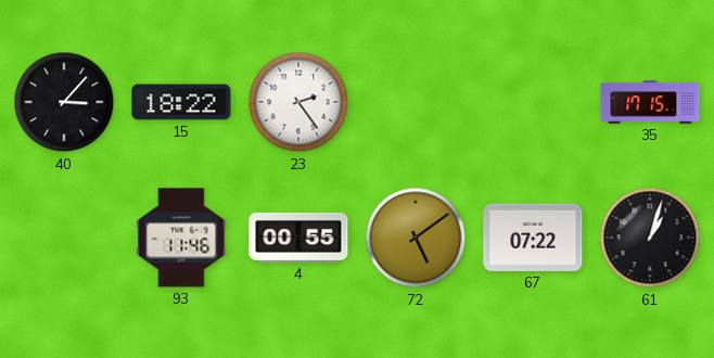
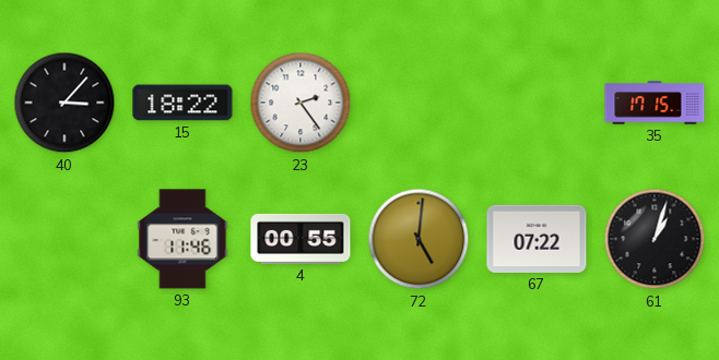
72: 5:09 -> 5:01
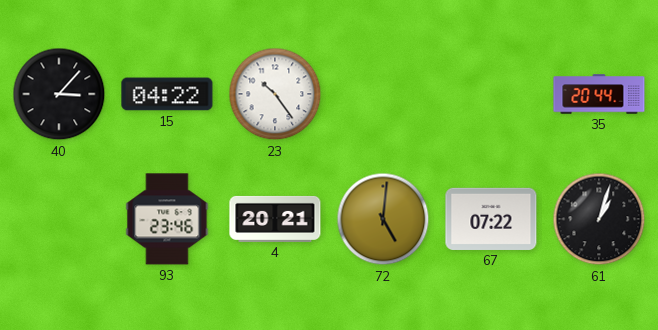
15: 18:22 -> 04:22
23: 2:24 -> 10:24
35: 17:15 -> 20:44
93: 11:46 -> 23:46
4: 00:55 -> 20:21
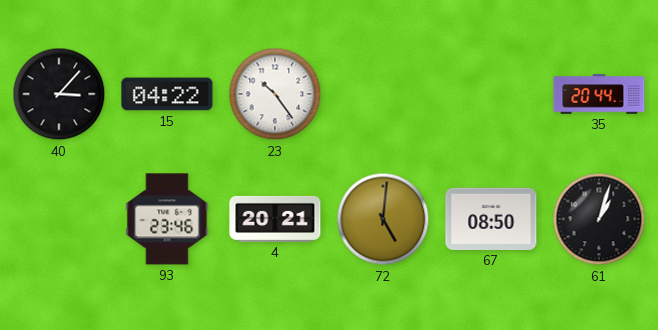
67: 07:22 -> 08:50
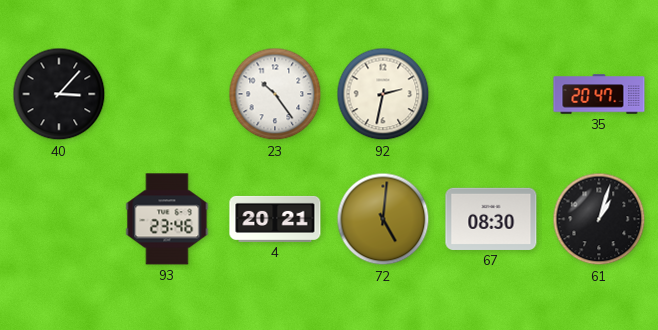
15: 04:22 -> none
92: none -> 2:32
35: 20:44 -> 20:47
67: 08:50 -> 08:30
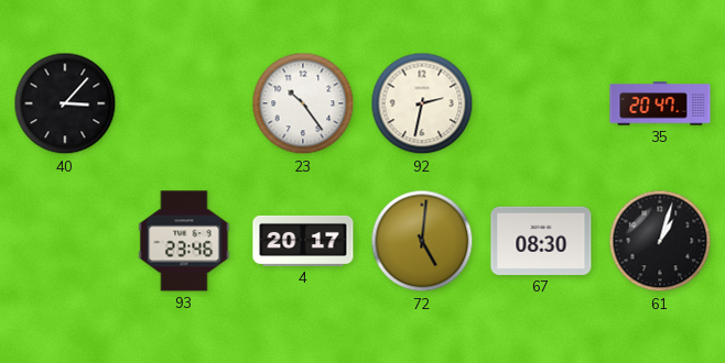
4: 20:21 -> 20:17
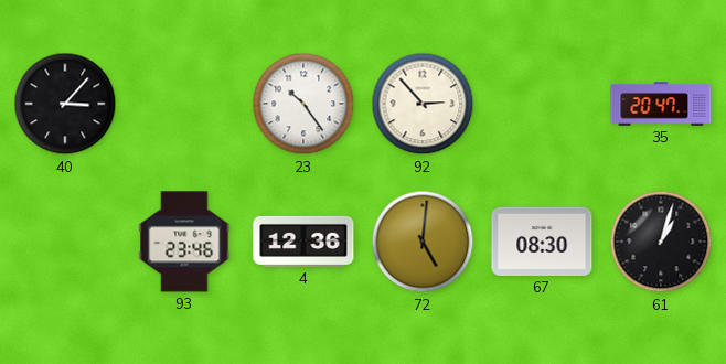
92: 2:32 -> 2:53
4: 20:17 -> 12:36
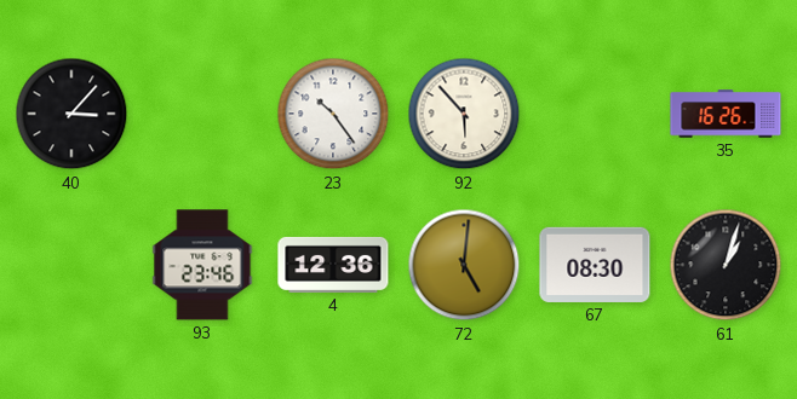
92: 2:53 -> 5:53
35: 20:47 -> 16:26
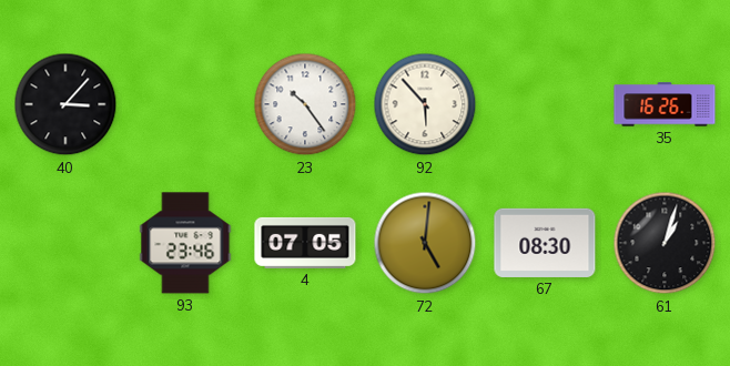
4: 12:36 -> 07:05
